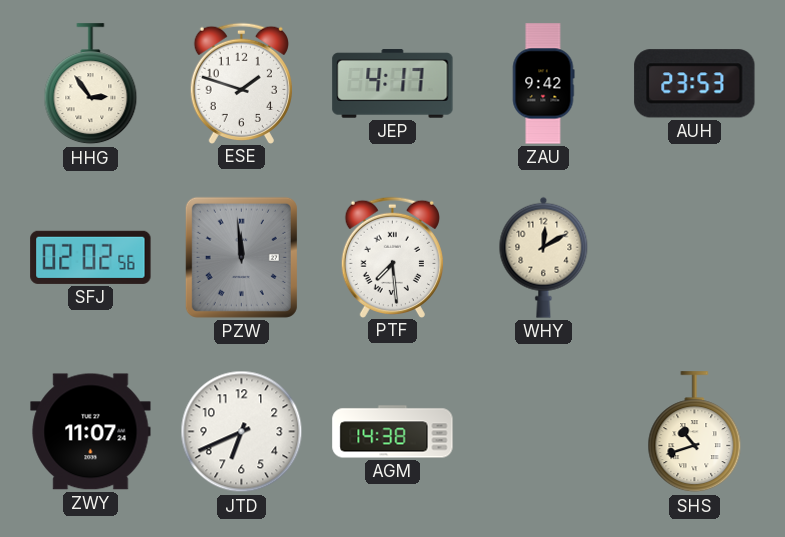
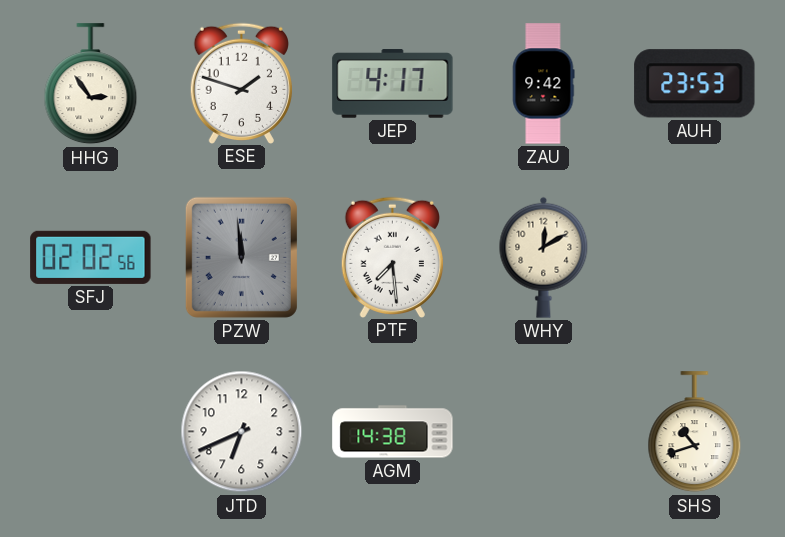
ZWY: 11:07 -> none
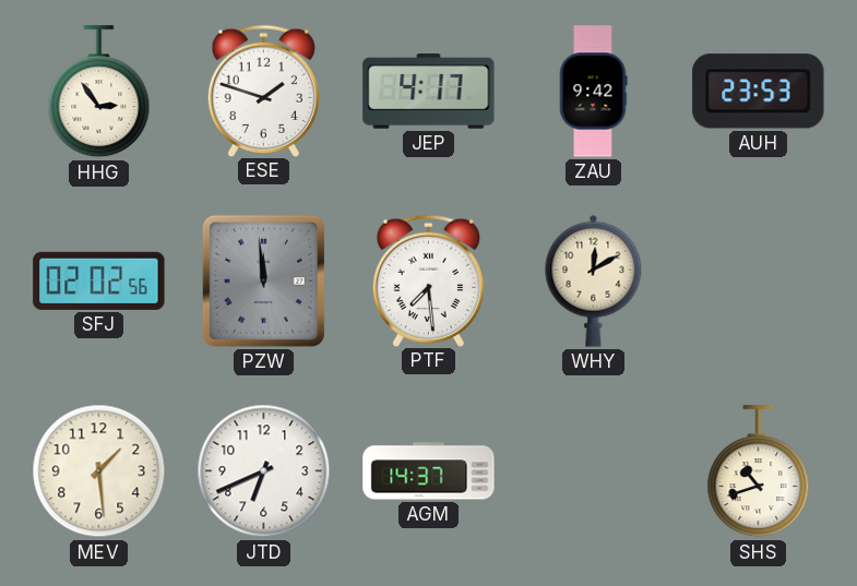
MEV: none -> 1:29
AGM: 14:38 -> 14:37
